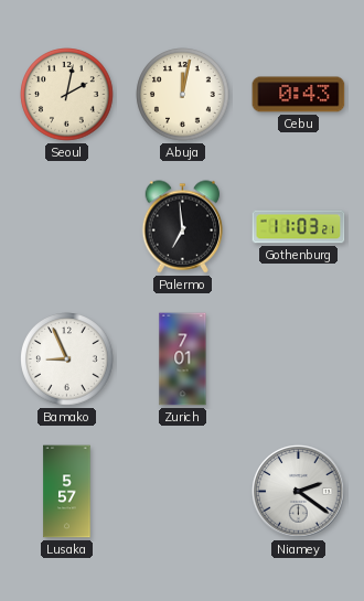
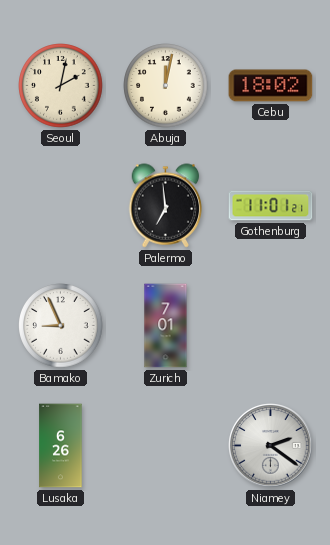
Cebu: 0:43 -> 18:02
Gothenburg: 11:03 -> 11:01
Lusaka: 5:57 -> 6:26
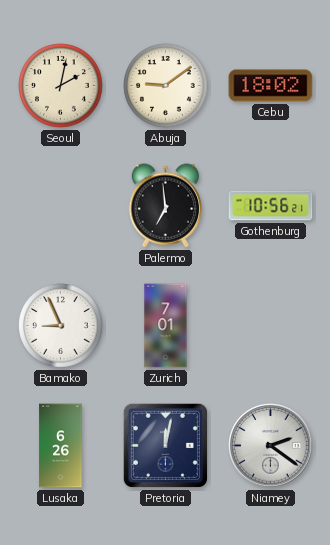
Abuja: 12:02 -> 9:09
Gothenburg: 11:01 -> 10:56
Pretoria: none -> 12:02
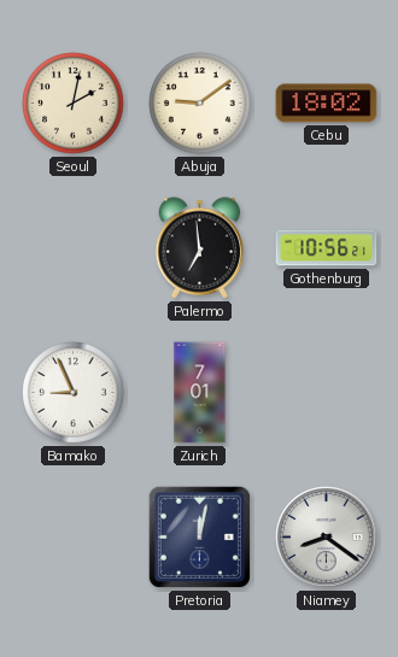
Lusaka: 6:26 -> none
Niamey: 2:21 -> 8:21
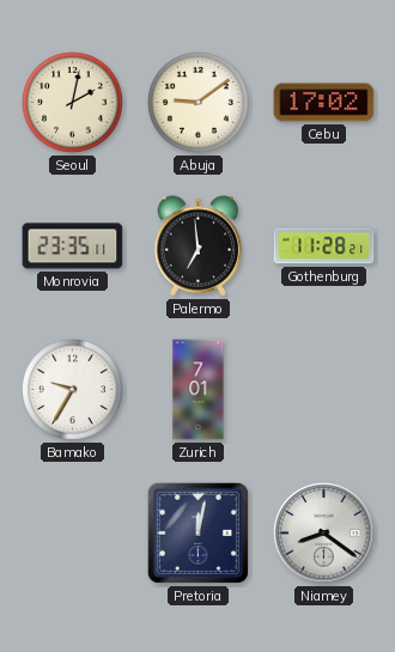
Cebu: 18:02 -> 17:02
Monrovia: none -> 23:35
Gothenburg: 10:56 -> 11:28
Bamako: 8:56 -> 9:35
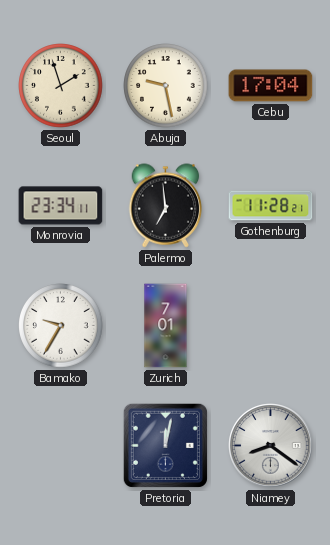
Seoul: 2:02 -> 1:57
Abuja: 9:09 -> 9:28
Cebu: 17:02 -> 17:04
Monrovia: 23:35 -> 23:34
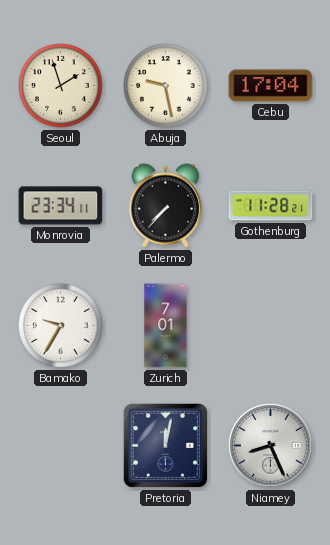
Palermo: 6:59 -> 7:37
Niamey: 8:21 -> 8:26
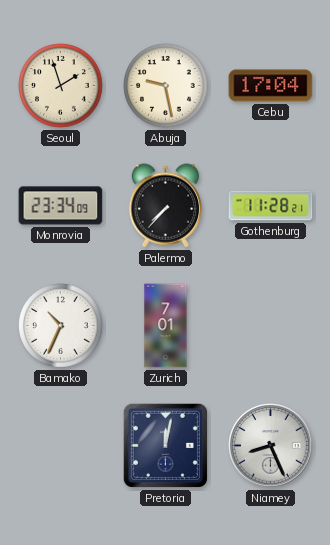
Monrovia: 23:34:11 -> 23:34:09
Bamako: 9:35 -> 10:34
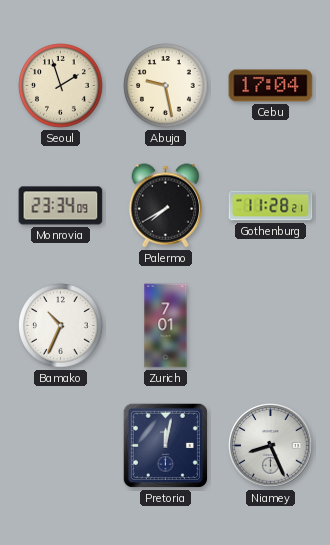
Palermo: 7:37 -> 7:40
